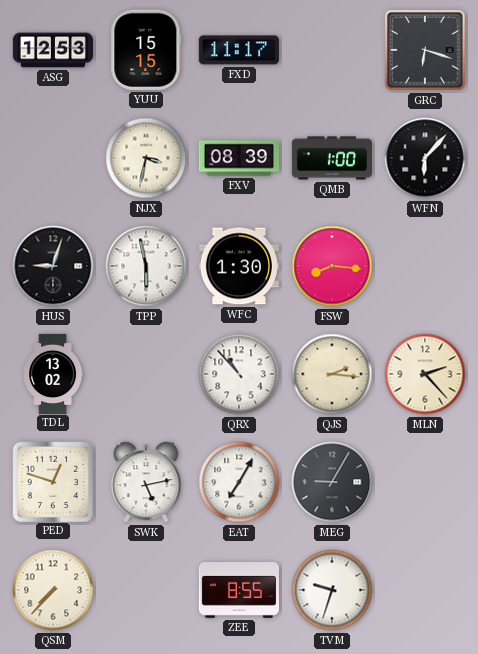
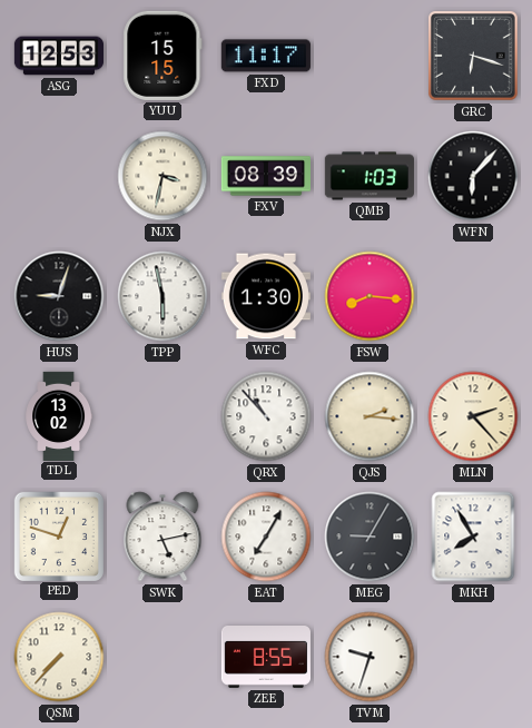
QMB: 1:00 -> 1:03
MKH: none -> 7:55
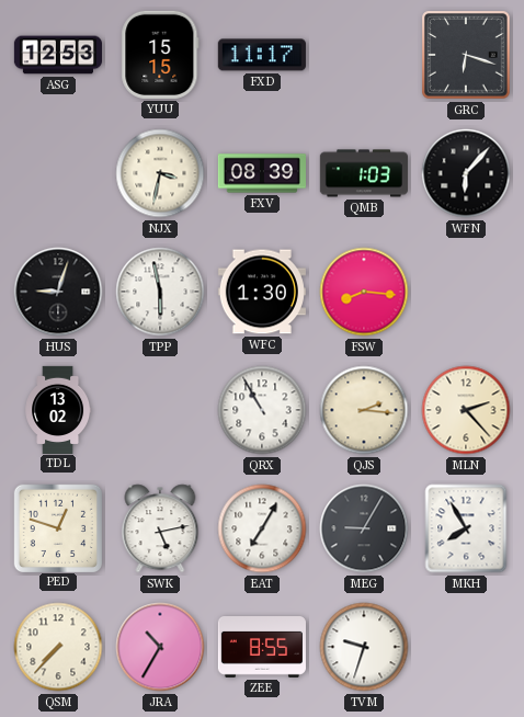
QRX: 10:53 -> 10:55
JRA: none -> 10:35
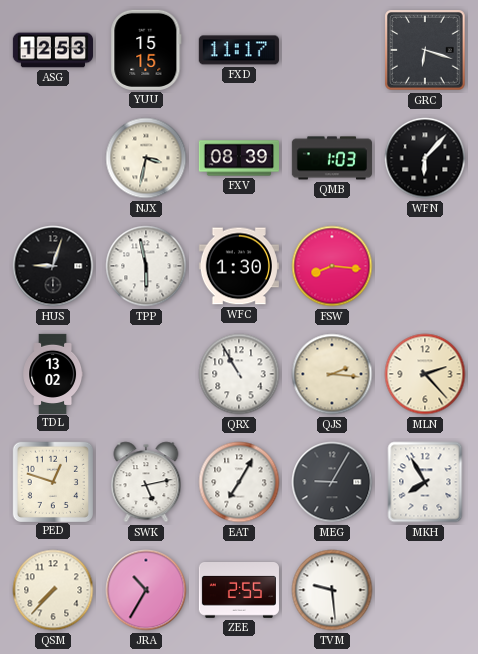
ZEE: 8:55 -> 2:55
TVM: 9:33 -> 9:29
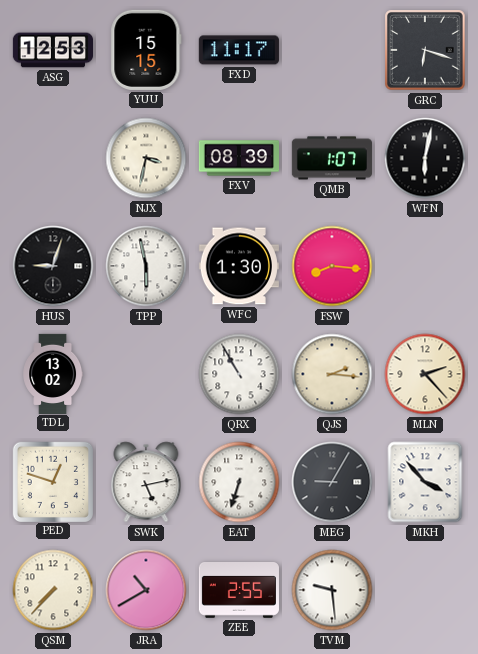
QMB: 1:03 -> 1:07
WFN: 6:07 -> 6:02
EAT: 7:05 -> 6:33
MKH: 7:55 -> 3:53
JRA: 10:35 -> 10:40
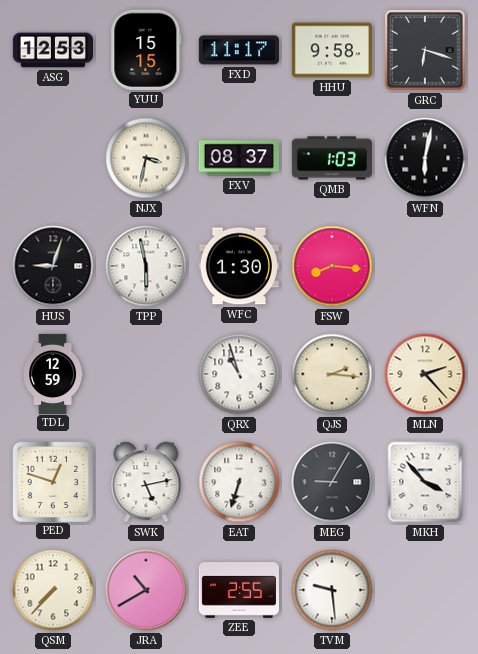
HHU: none -> 9:58
FXV: 08:39 -> 08:37
QMB: 1:07 -> 1:03
TDL: 13:02 -> 12:59
QRX: 10:55 -> 10:57
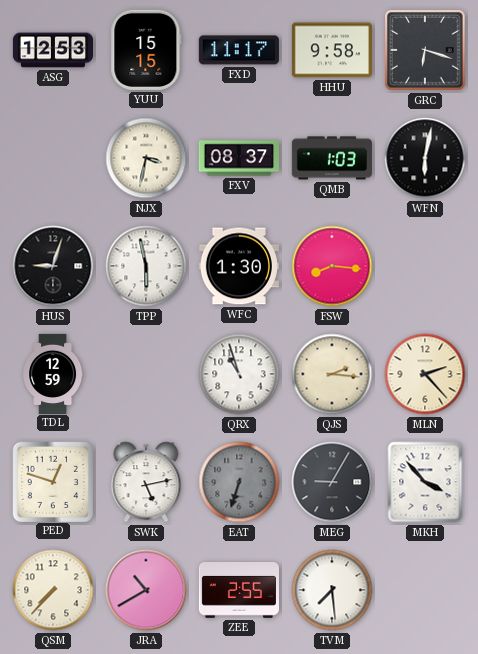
EAT dial: white -> grey
TVM: 9:29 -> 7:29
